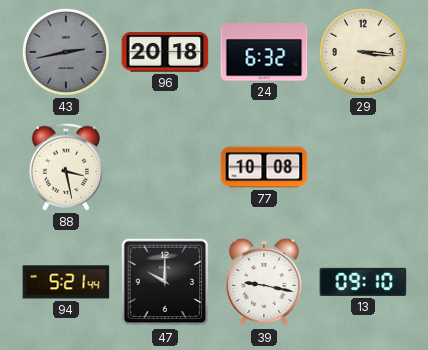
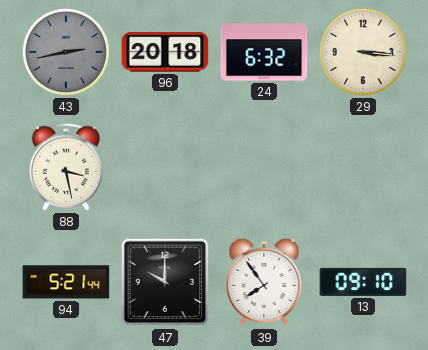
77: 10:08 -> none
39: 9:17 -> 7:54
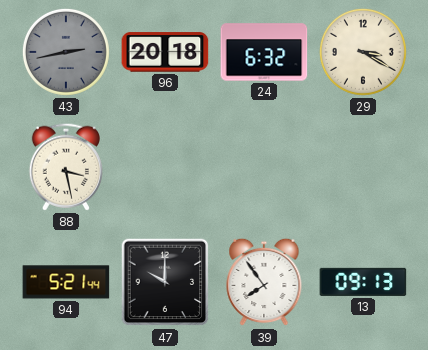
29: 3:16 -> 3:20
13: 09:10 -> 09:13
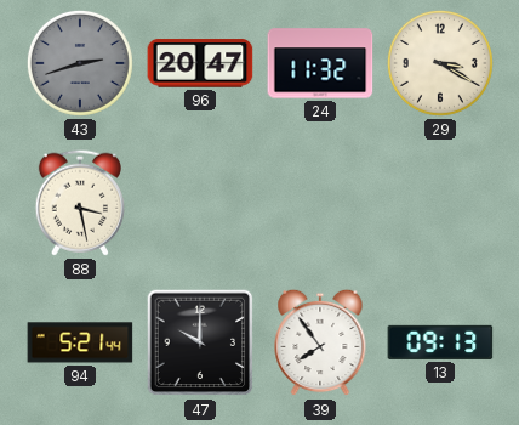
43: 2:43 -> 2:42
96: 20:18 -> 20:47
24: 6:32 -> 11:32
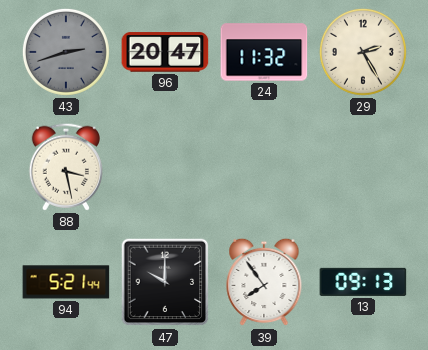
29: 3:20 -> 2:25
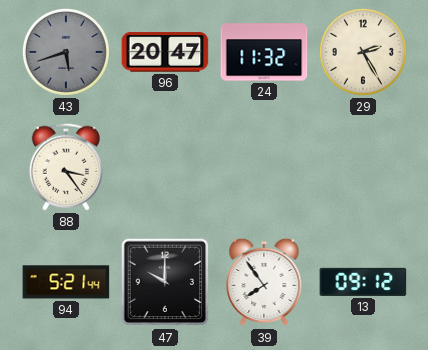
43: 2:42 -> 5:42
88: 3:28 -> 3:24
13: 09:13 -> 09:12
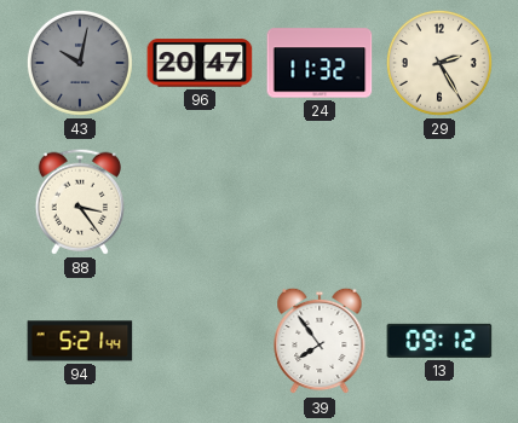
43: 5:42 -> 10:02
47: 10:00 -> none
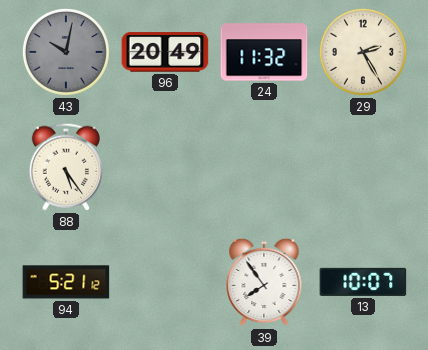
96: 20:47 -> 20:49
88: 3:24 -> 5:24
94: 5:21:44 -> 5:21:12
13: 09:12 -> 10:07
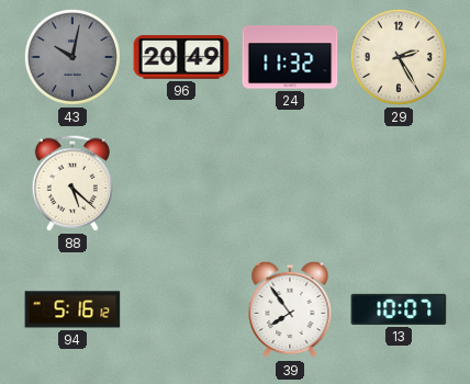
88: 5:24 -> 5:22
94: 5:21 -> 5:16
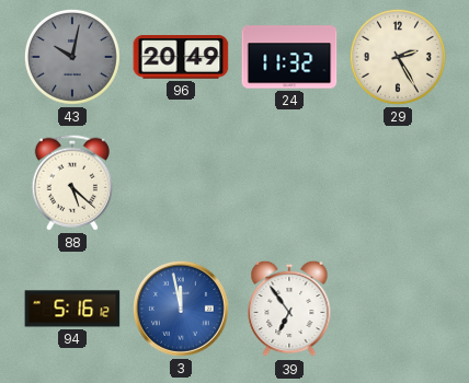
3: none -> 11:58
39: 7:54 -> 6:54
13: 10:07 -> none
